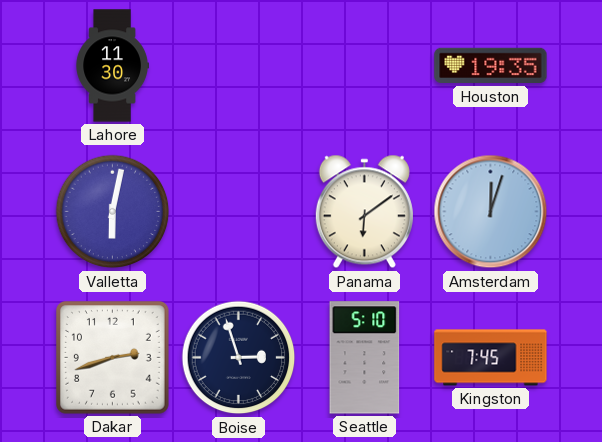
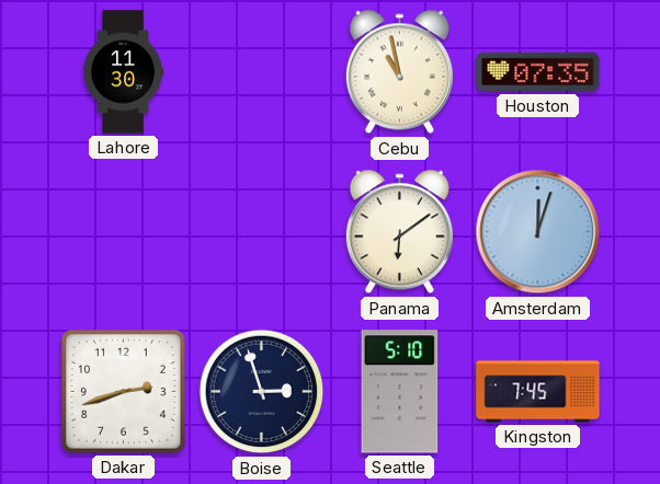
Cebu: none -> 10:58
Houston: 19:35 -> 07:35
Valletta: 6:02 -> none
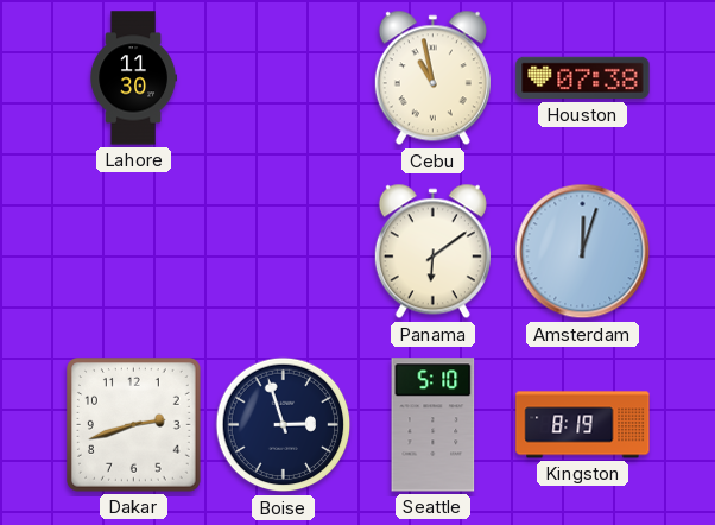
Houston: 07:35 -> 07:38
Kingston: 7:45 -> 8:19
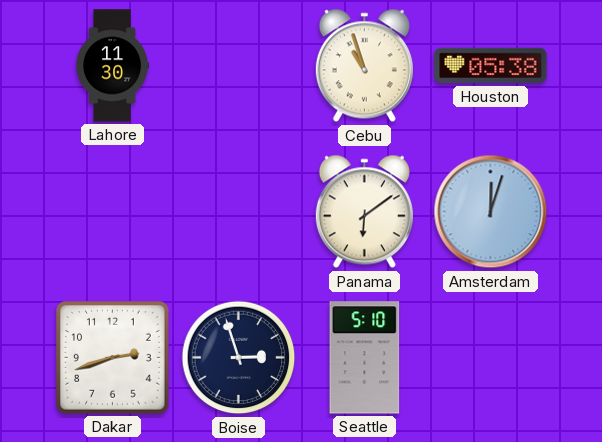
Cebu: 10:58 -> 10:57
Houston: 07:38 -> 05:38
Kingston: 8:19 -> none
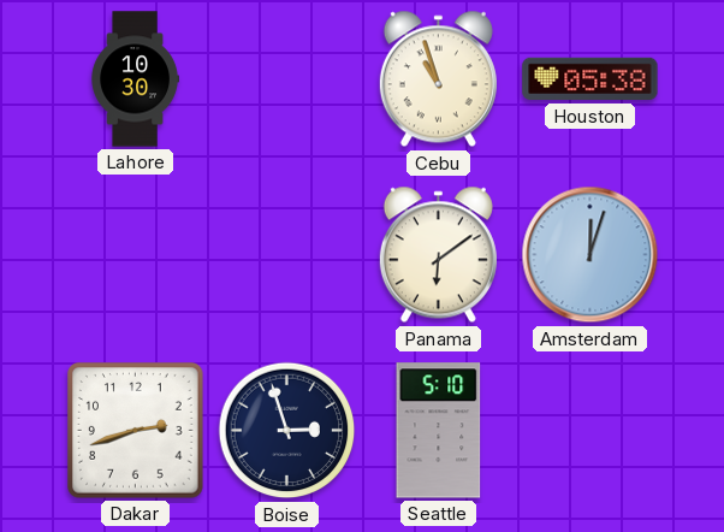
Lahore: 11:30 -> 10:30
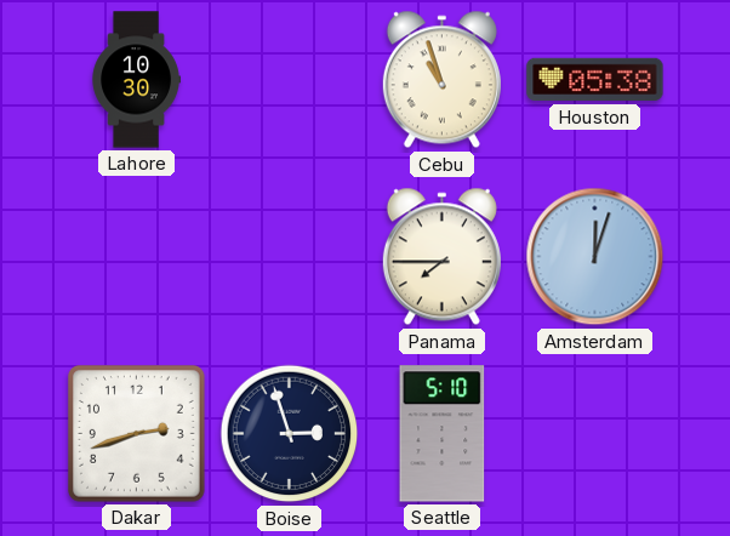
Panama: 6:09 -> 7:45
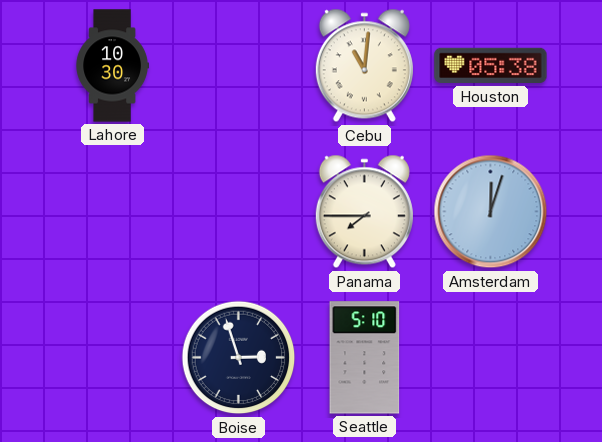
Cebu: 10:57 -> 11:01
Dakar: 2:42 -> none
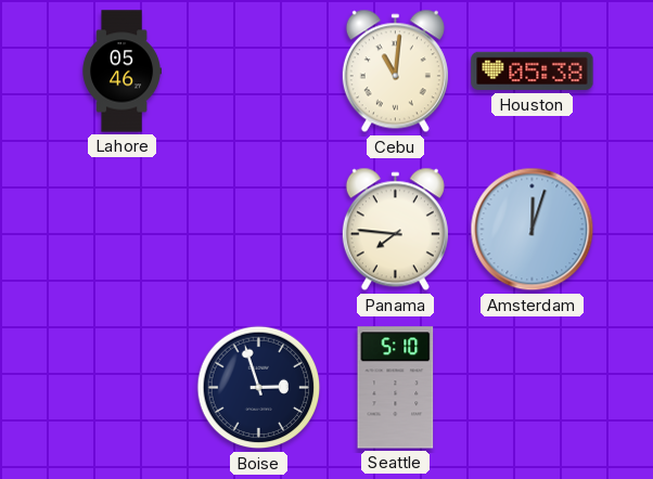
Lahore: 10:30 -> 05:46
Panama: 7:45 -> 7:46
